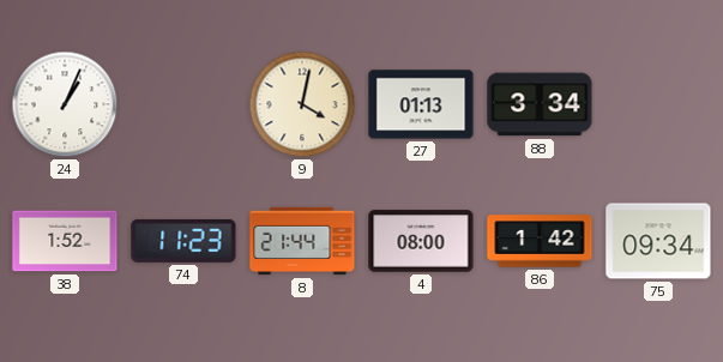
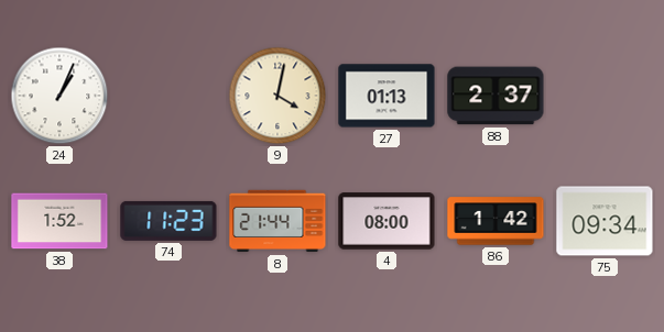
88: 3:34 -> 2:37
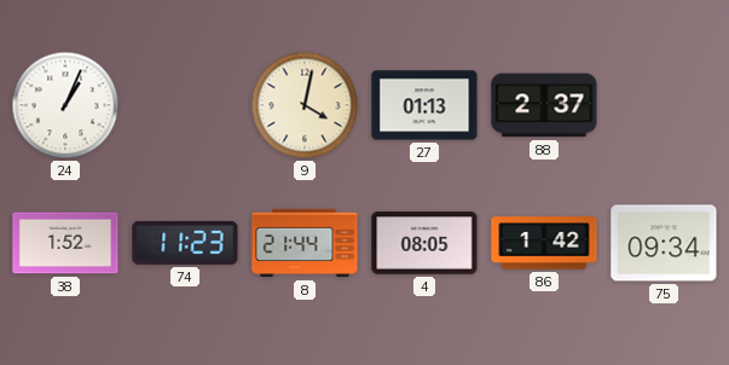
4: 08:00 -> 08:05
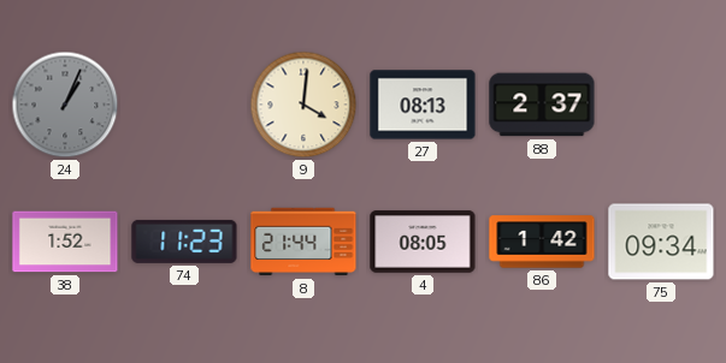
24 dial: white -> grey
9: 4:02 -> 4:01
27: 01:13 -> 08:13
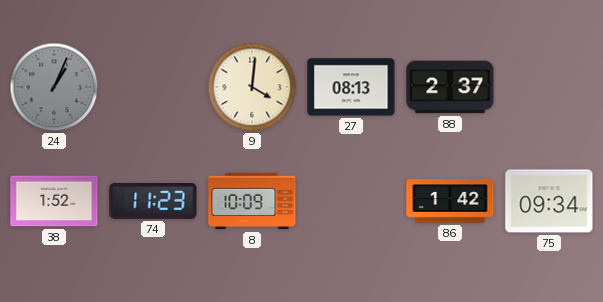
8: 21:44 -> 10:09
4: 08:05 -> none
